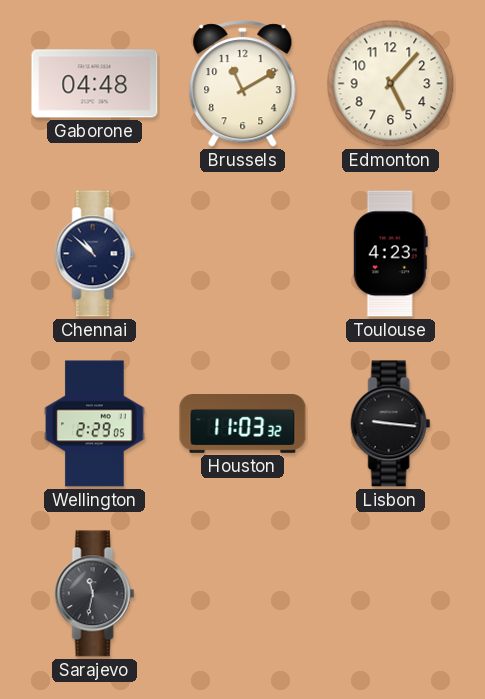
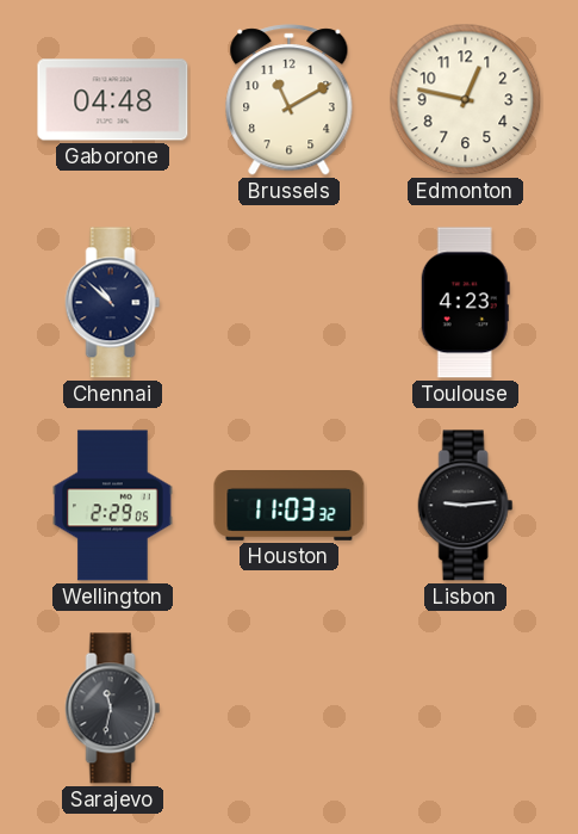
Edmonton: 5:07 -> 12:47
Lisbon: 9:16 -> 9:14
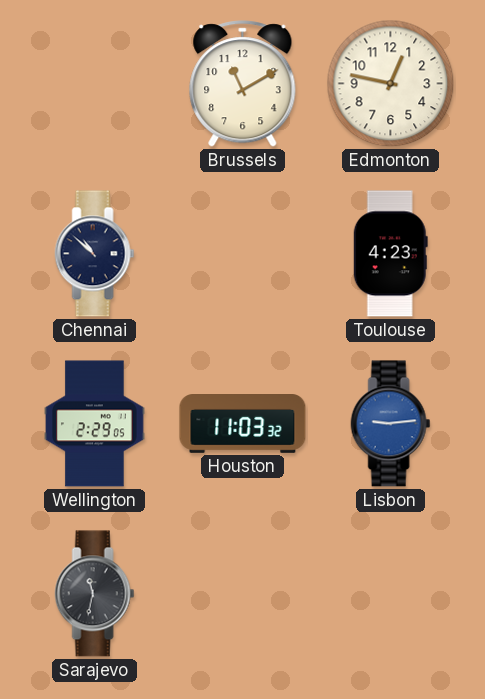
Gaborone: 04:48 -> none
Lisbon dial: black -> blue
